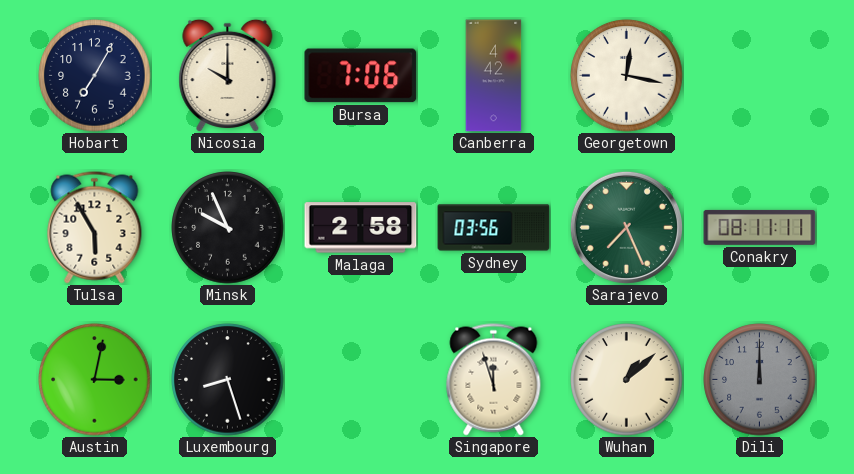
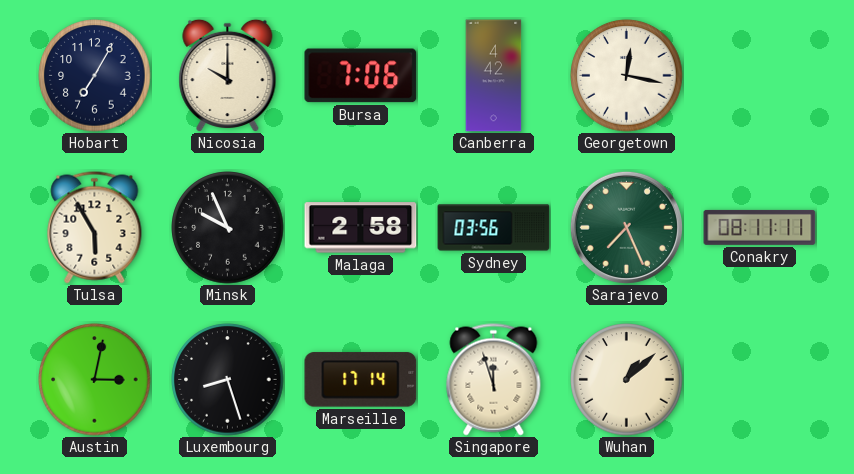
Marseille: none -> 17:14
Dili: 12:00 -> none
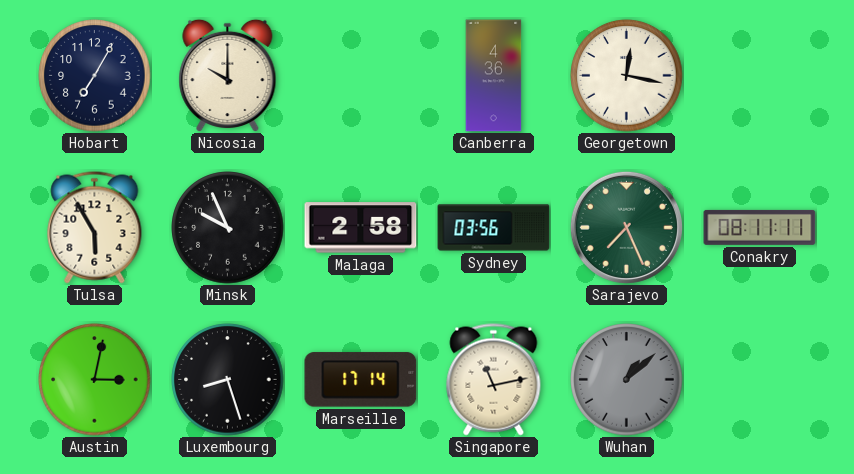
Bursa: 7:06 -> none
Canberra: 4:42 -> 4:36
Singapore: 11:57 -> 11:13
Wuhan dial: cream -> grey
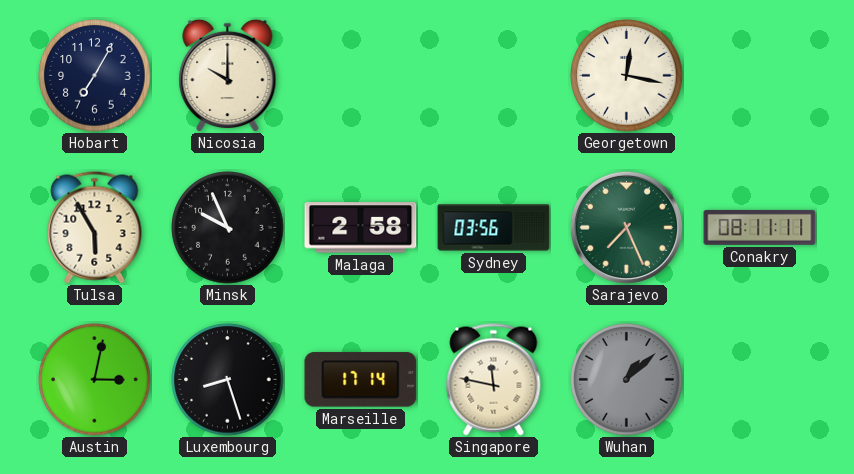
Canberra: 4:36 -> none
Singapore: 11:13 -> 11:47
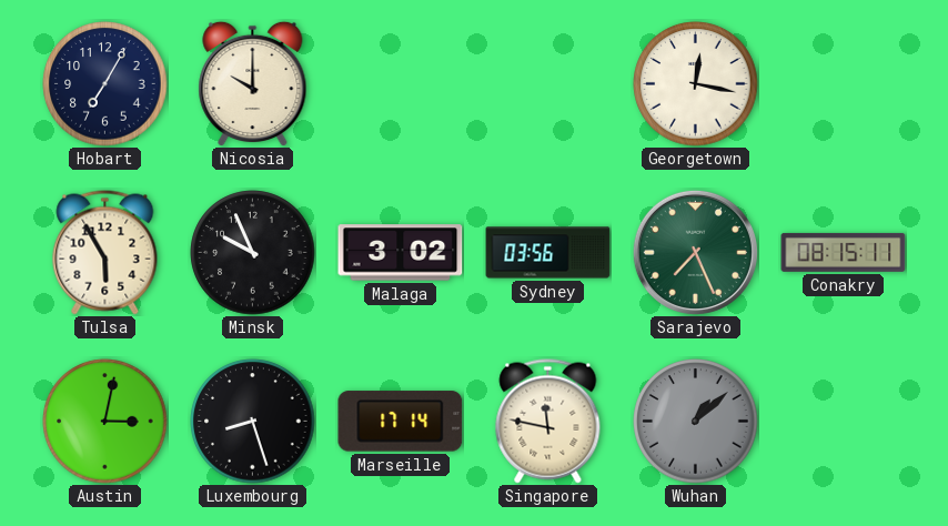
Malaga: 2:58 -> 3:02
Conakry: 08:11 -> 08:15
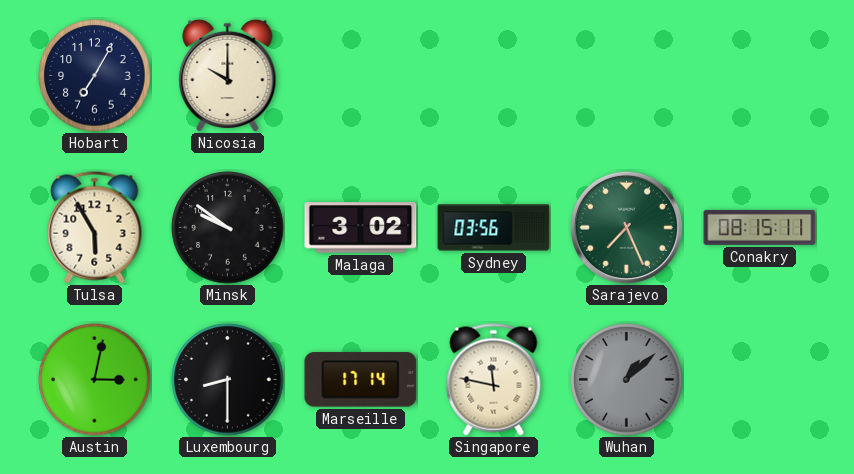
Georgetown: 12:17 -> none
Minsk: 9:56 -> 9:51
Luxembourg: 8:27 -> 8:30
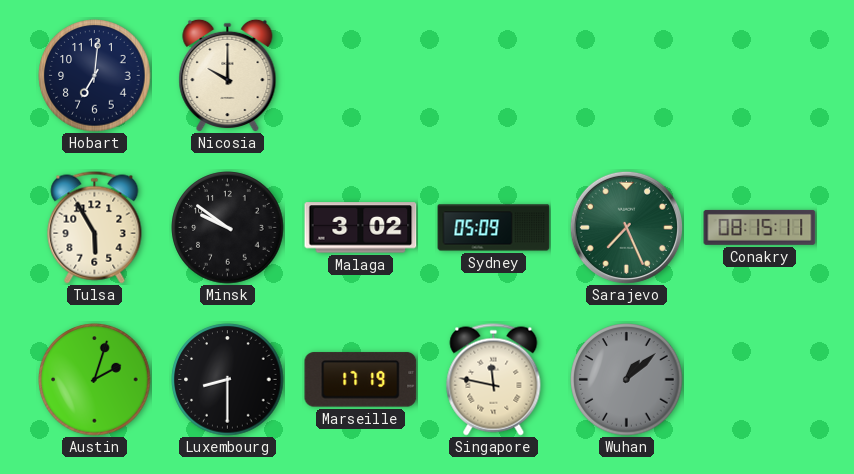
Hobart: 7:05 -> 7:01
Sydney: 03:56 -> 05:09
Austin: 3:02 -> 2:03
Marseille: 17:14 -> 17:19
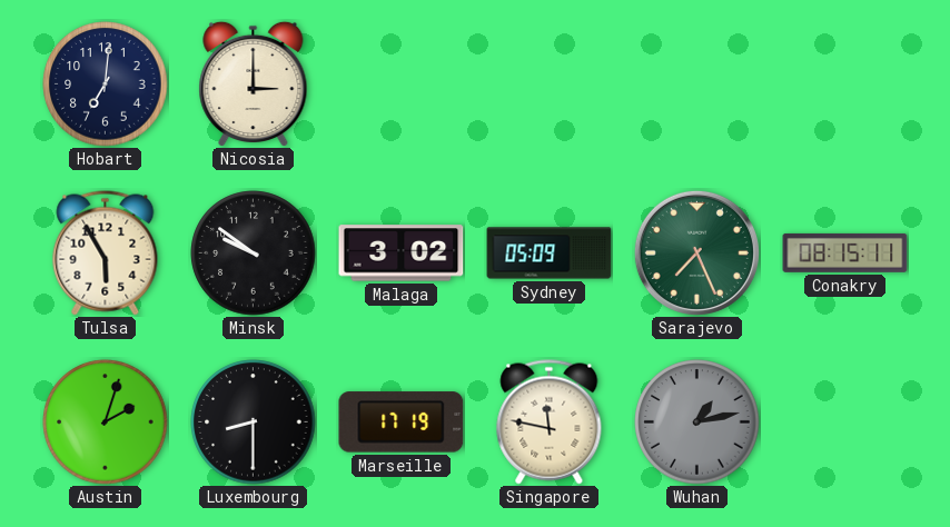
Nicosia: 10:00 -> 3:00
Wuhan: 1:08 -> 1:13
